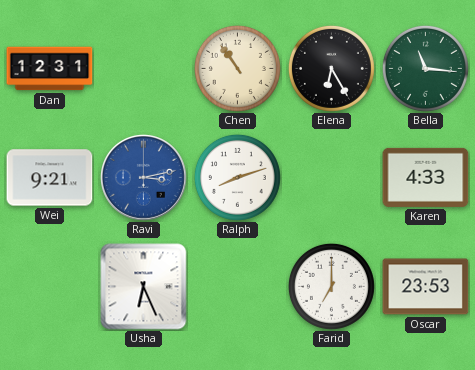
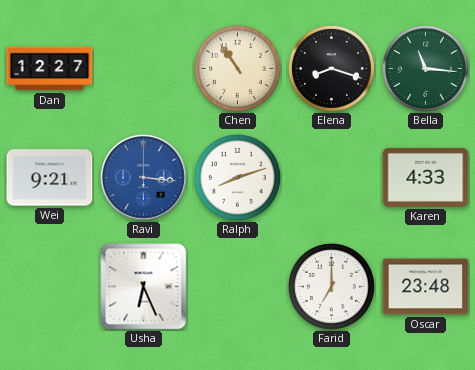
Dan: 12:31 -> 12:27
Elena: 6:25 -> 8:18
Ravi: 3:13 -> 3:16
Oscar: 23:53 -> 23:48
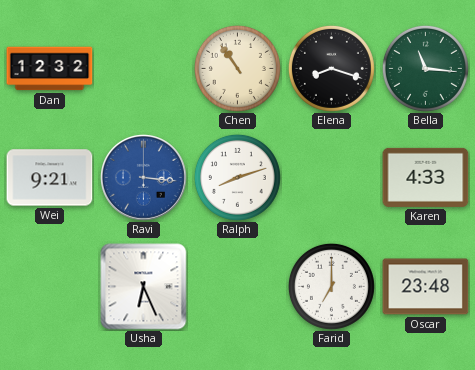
Dan: 12:27 -> 12:32
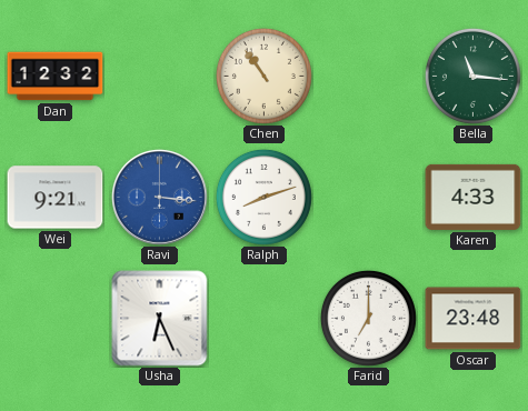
Elena: 8:18 -> none
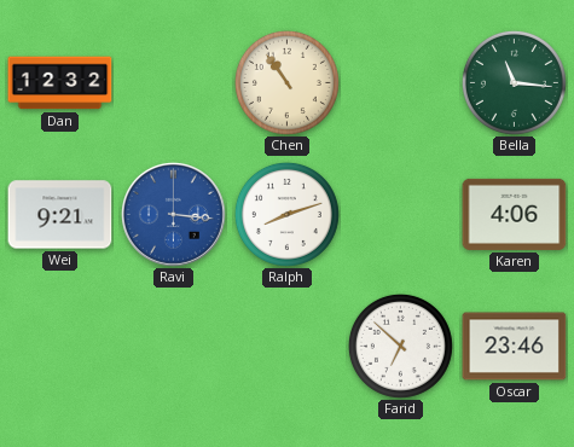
Karen: 4:33 -> 4:06
Usha: 6:26 -> none
Farid: 7:00 -> 6:52
Oscar: 23:48 -> 23:46
